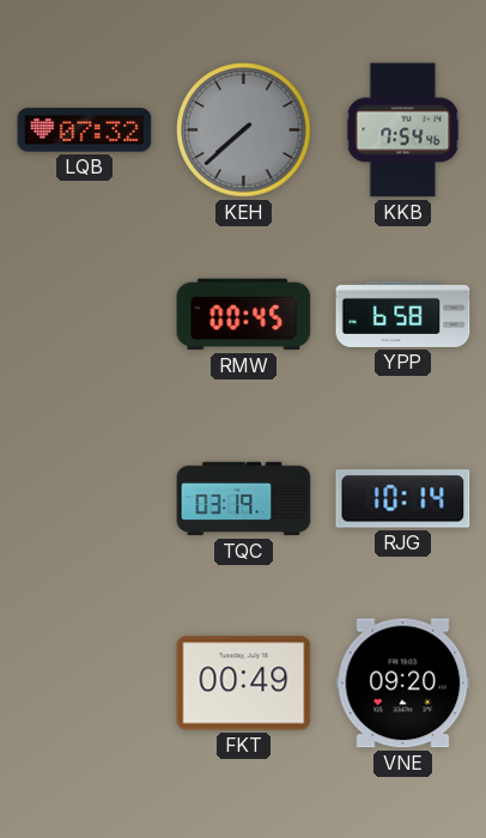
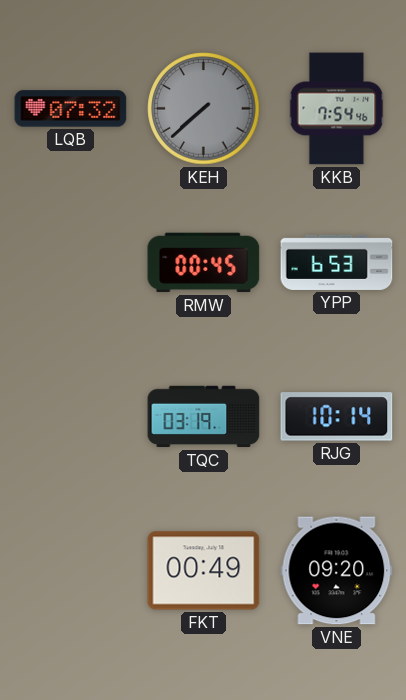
YPP: 6:58 -> 6:53
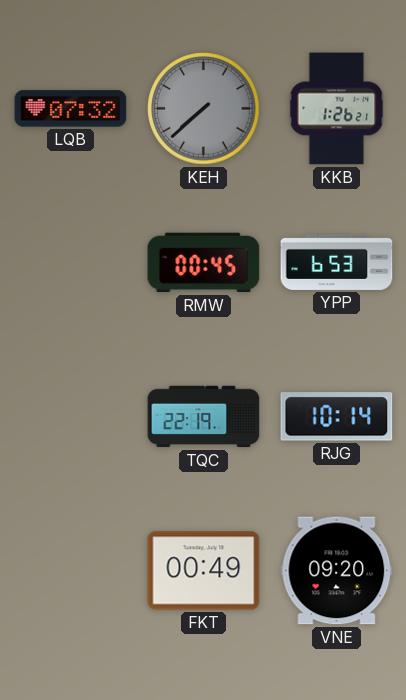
KKB: 7:54 -> 1:26
TQC: 03:19 -> 22:19
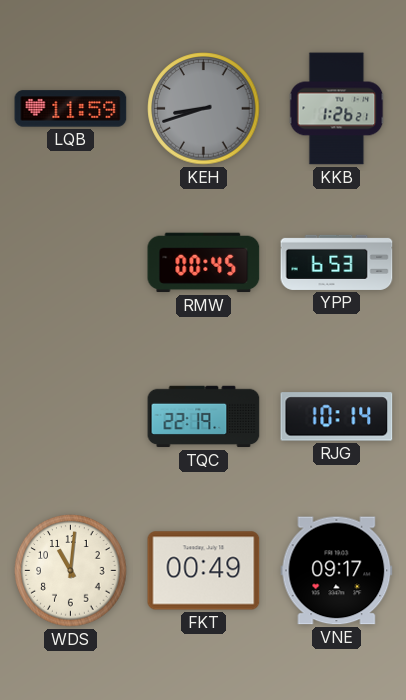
LQB: 07:32 -> 11:59
KEH: 7:38 -> 8:42
WDS: none -> 11:01
VNE: 09:20 -> 09:17
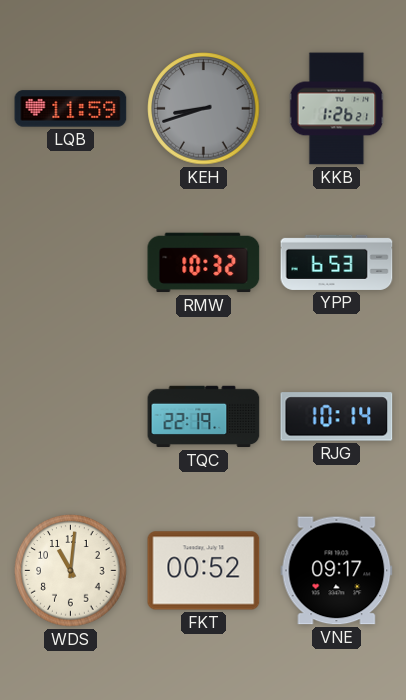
RMW: 00:45 -> 10:32
FKT: 00:49 -> 00:52
